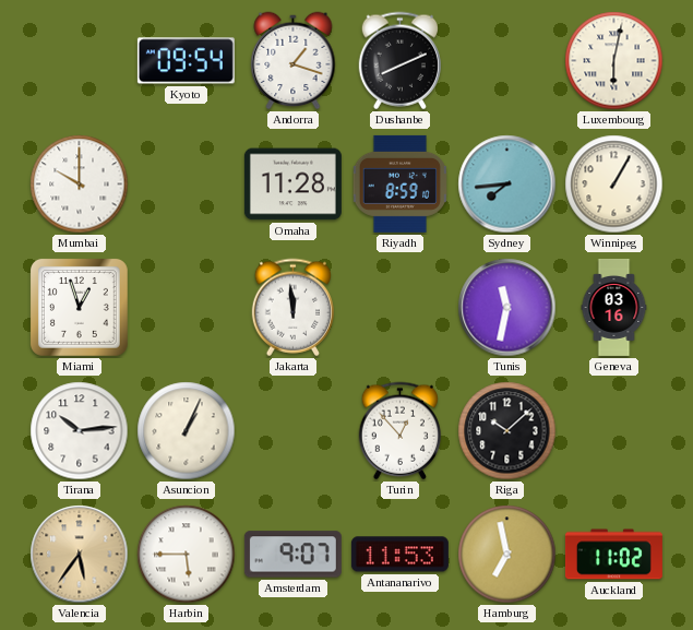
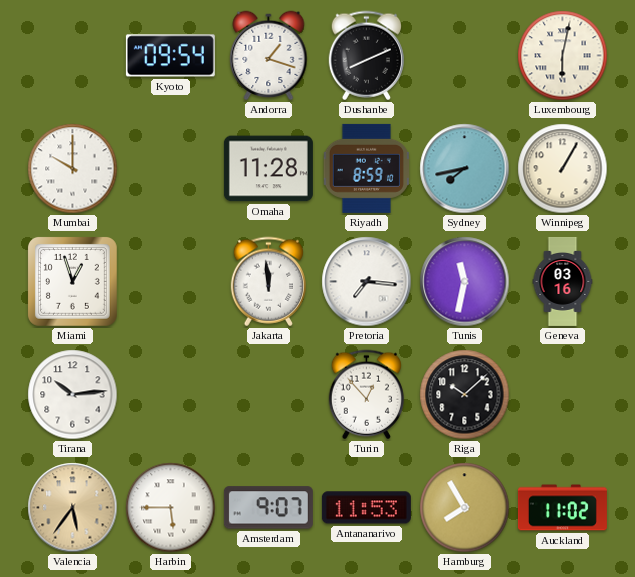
Sydney: 7:44 -> 7:43
Pretoria: none -> 7:16
Asuncion: 1:04 -> none
Hamburg: 6:58 -> 7:55
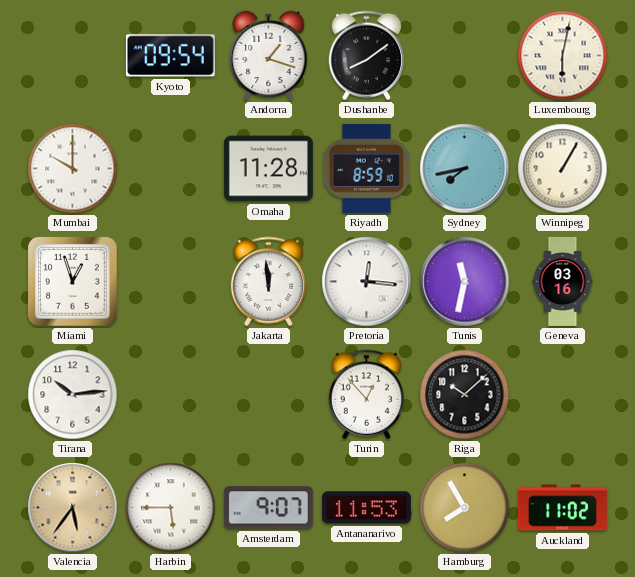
Dushanbe: 8:11 -> 8:09
Pretoria: 7:16 -> 12:16
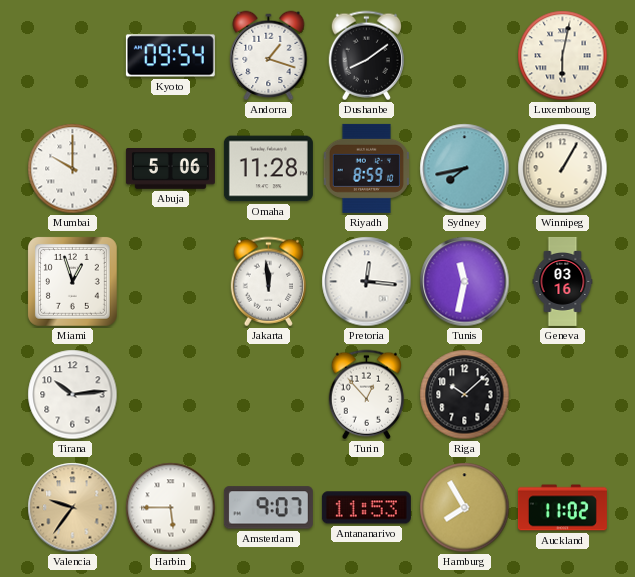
Abuja: none -> 5:06
Valencia: 5:36 -> 9:36
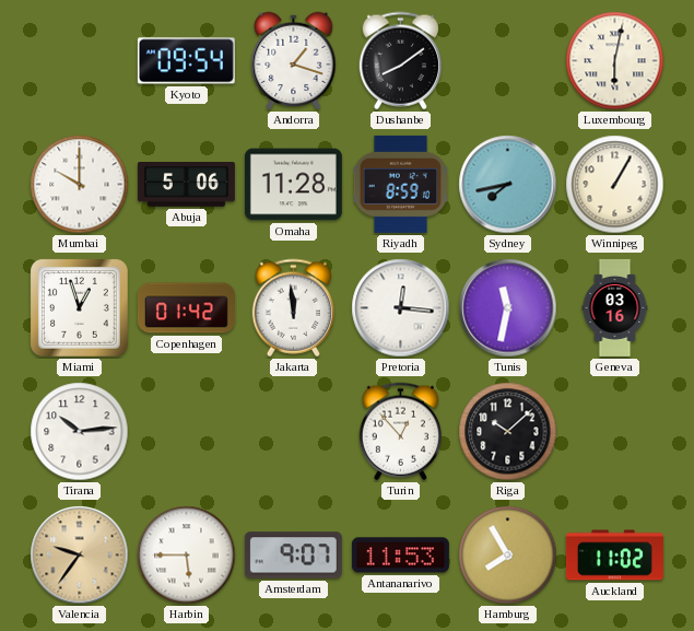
Copenhagen: none -> 01:42
